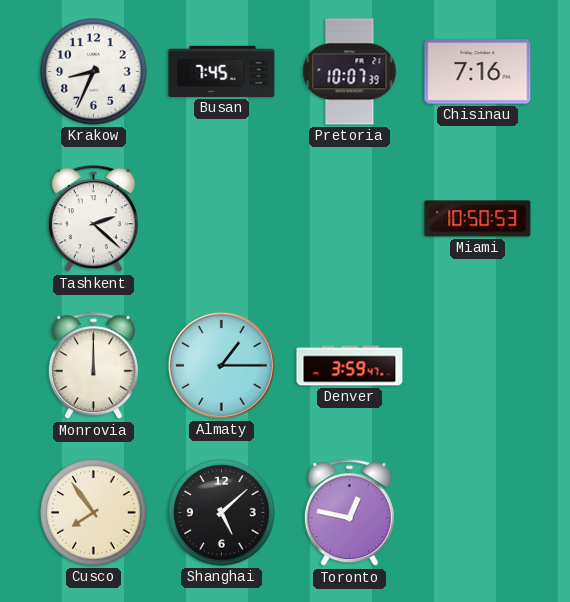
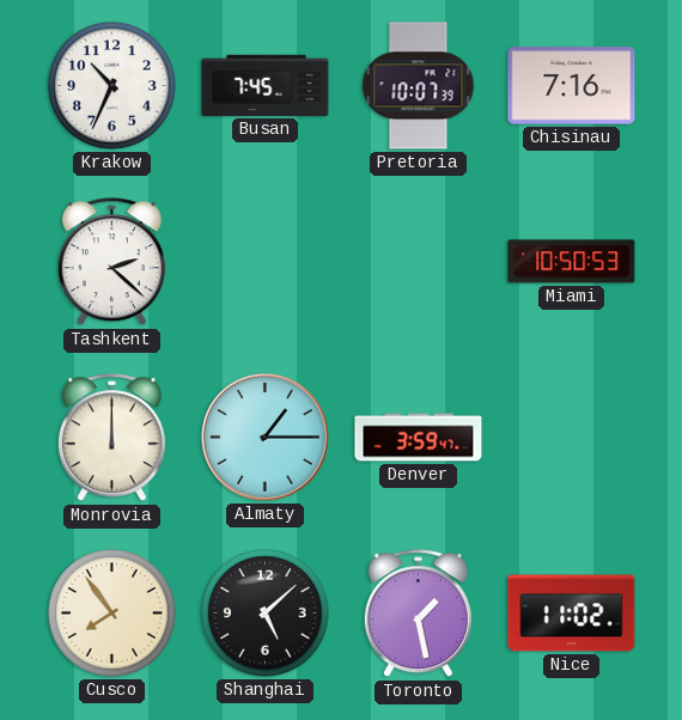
Krakow: 8:34 -> 10:34
Toronto: 12:47 -> 1:28
Nice: none -> 11:02
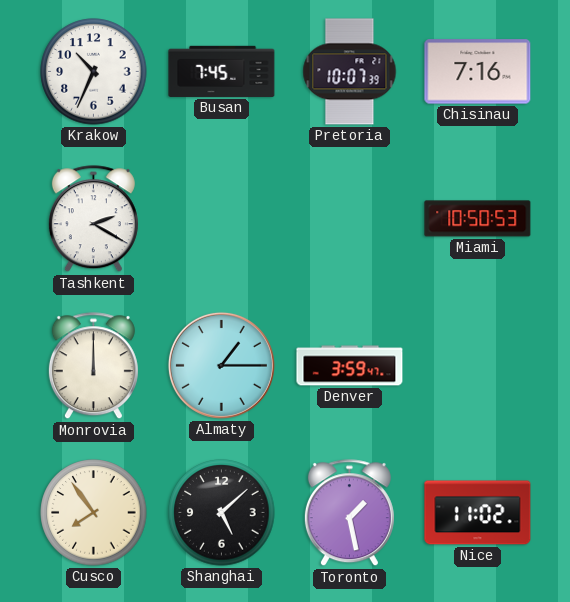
Tashkent: 2:22 -> 2:20
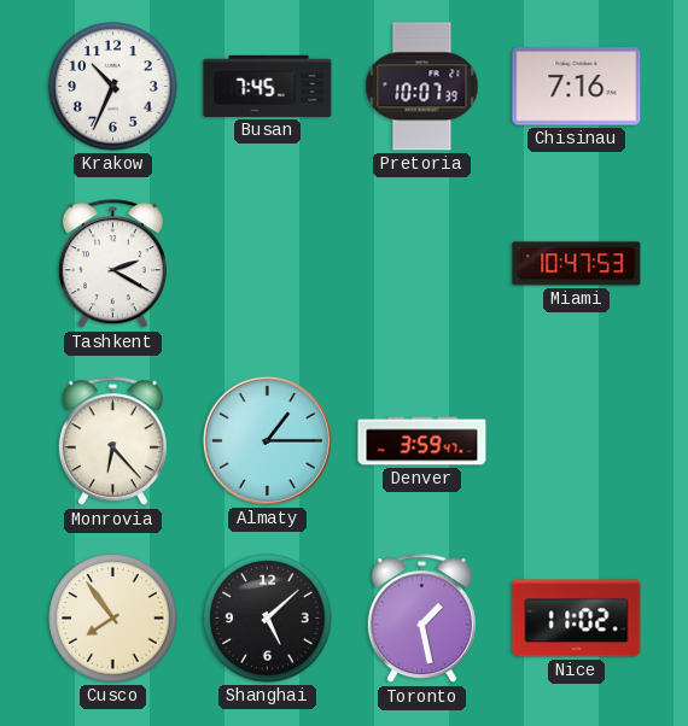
Miami: 10:50 -> 10:47
Monrovia: 12:00 -> 6:23
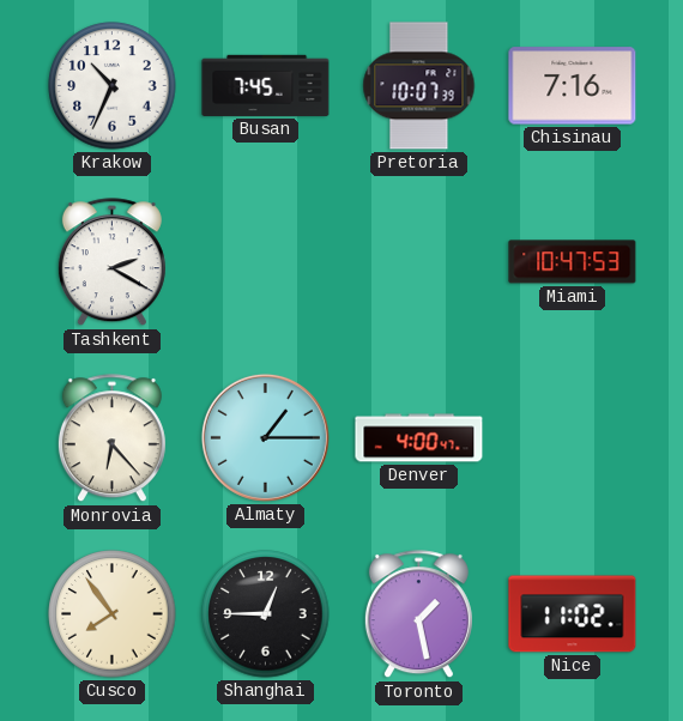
Denver: 3:59 -> 4:00
Shanghai: 5:08 -> 12:45
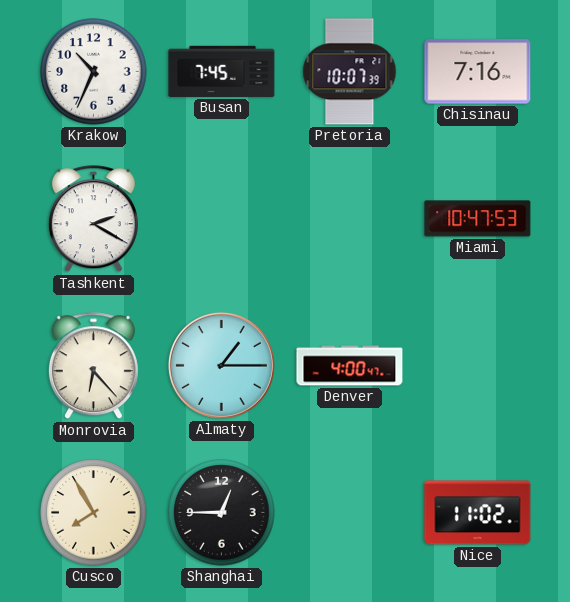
Cusco: 7:54 -> 7:55
Toronto: 1:28 -> none
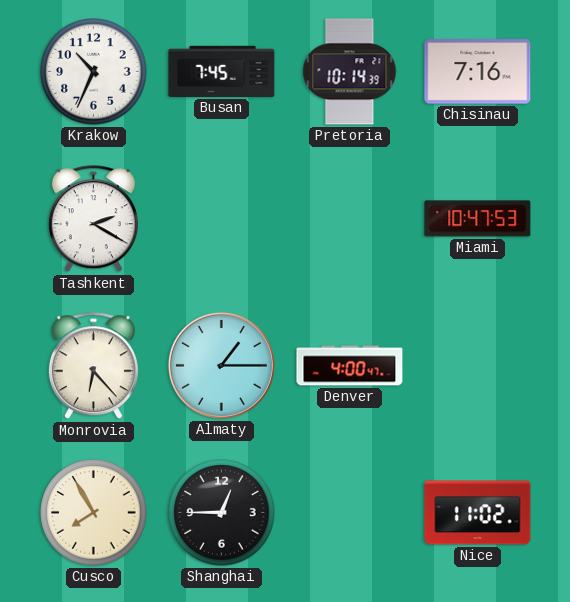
Pretoria: 10:07 -> 10:14
